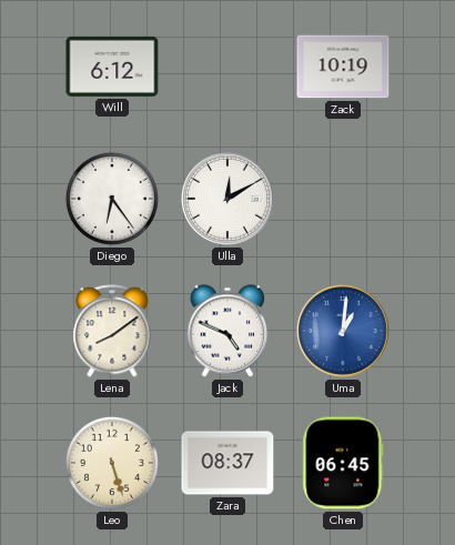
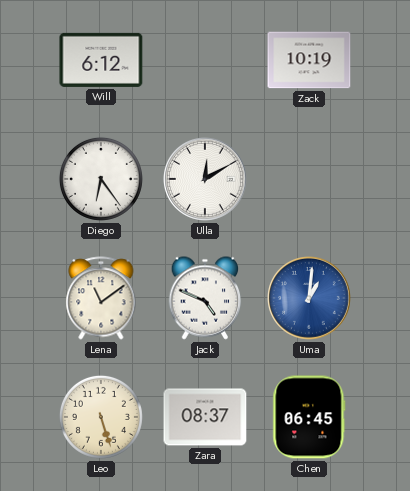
Lena: 8:09 -> 11:09
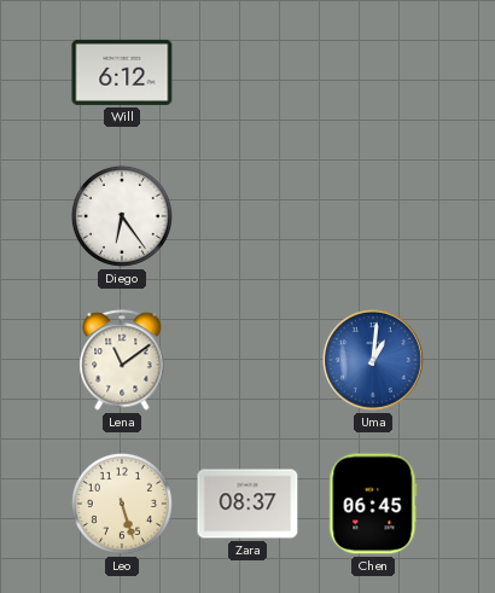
Zack: 10:19 -> none
Ulla: 12:10 -> none
Jack: 4:49 -> none
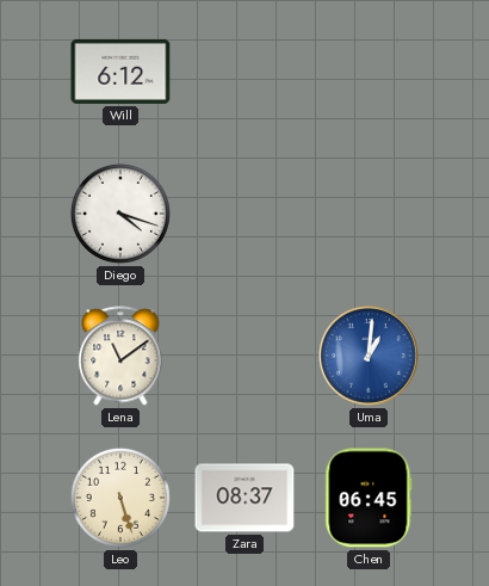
Diego: 6:24 -> 4:18
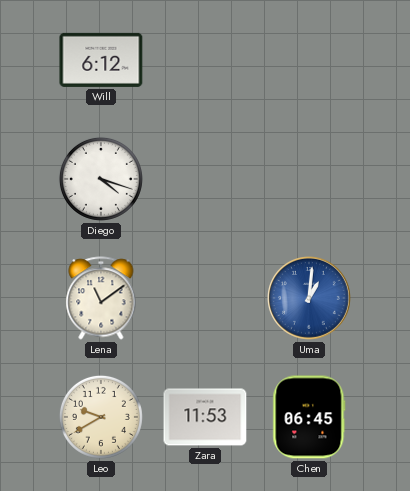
Leo: 5:27 -> 9:40
Zara: 08:37 -> 11:53
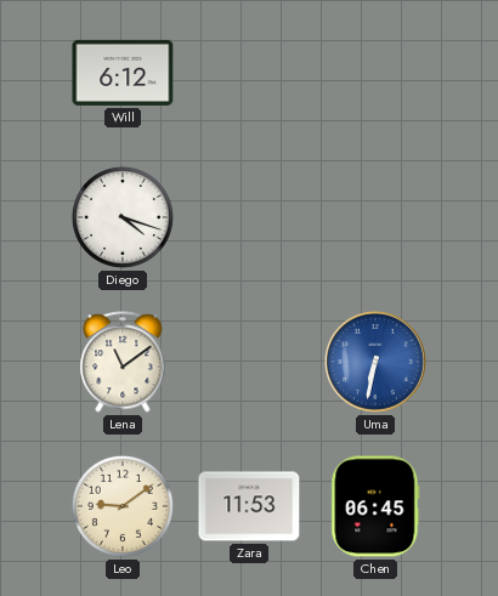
Uma: 1:01 -> 6:32
Leo: 9:40 -> 9:09
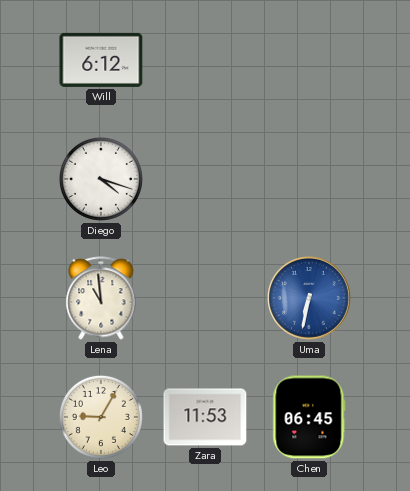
Lena: 11:09 -> 10:59
Leo: 9:09 -> 9:05
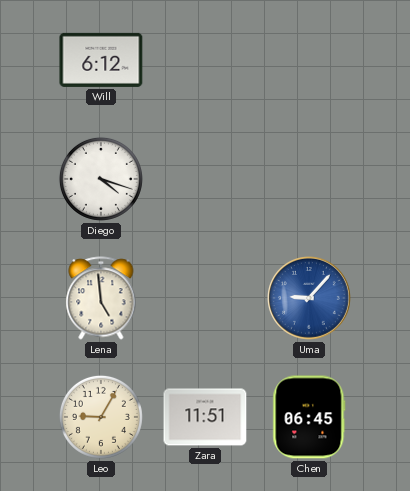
Lena: 10:59 -> 4:59
Uma: 6:32 -> 9:07
Zara: 11:53 -> 11:51
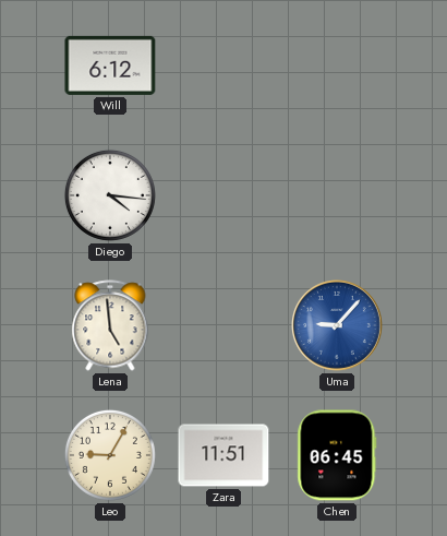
Diego: 4:18 -> 4:16
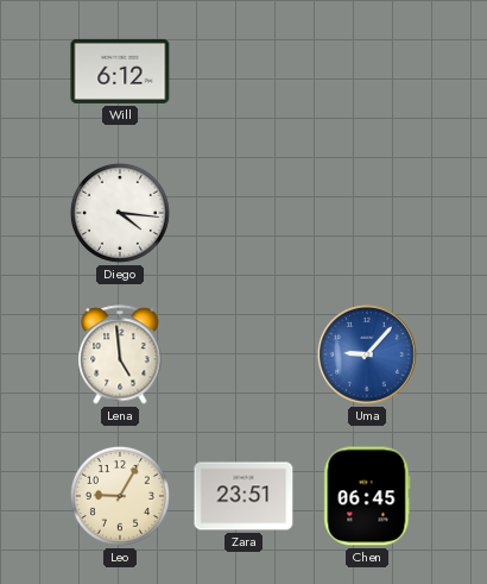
Zara: 11:51 -> 23:51
